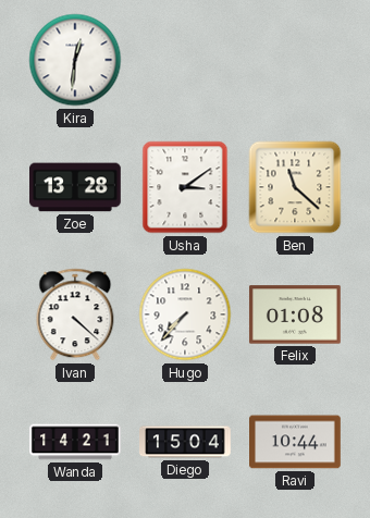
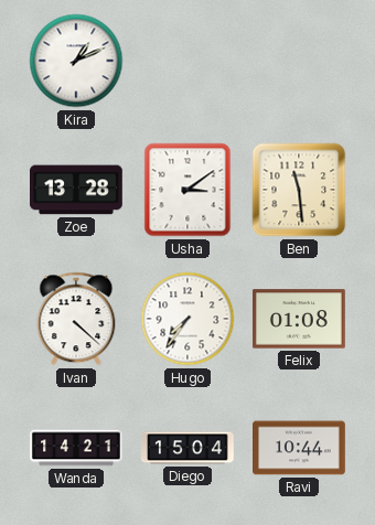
Kira: 12:31 -> 1:11
Ben: 11:22 -> 11:29
Hugo: 7:37 -> 7:36
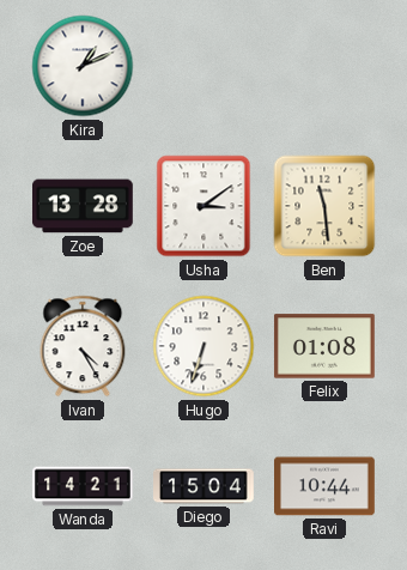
Ivan: 4:22 -> 4:25
Hugo: 7:36 -> 6:33
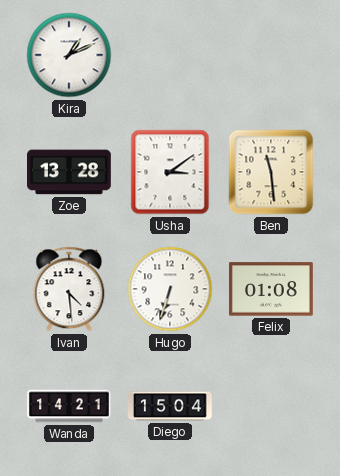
Ivan: 4:25 -> 4:29
Ravi: 10:44 -> none
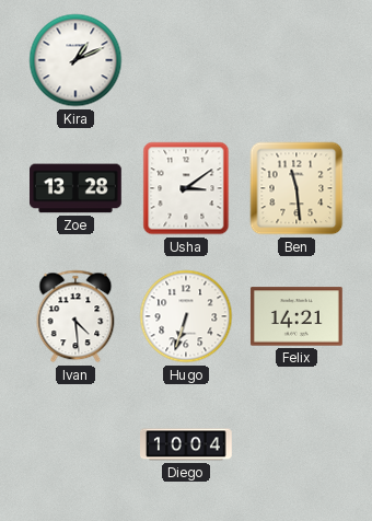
Felix: 01:08 -> 14:21
Wanda: 14:21 -> none
Diego: 15:04 -> 10:04
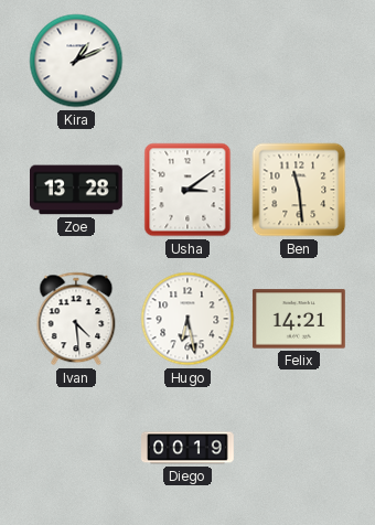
Hugo: 6:33 -> 6:28
Diego: 10:04 -> 00:19
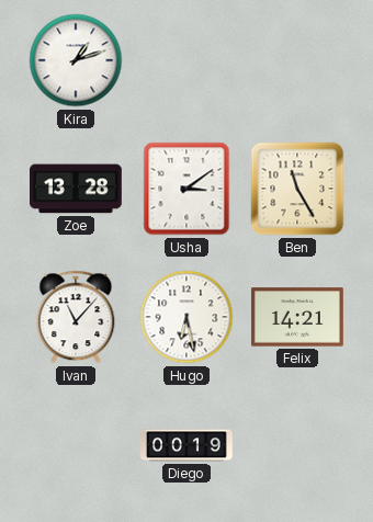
Kira: 1:11 -> 1:12
Ben: 11:29 -> 11:25
Ivan: 4:29 -> 11:07
